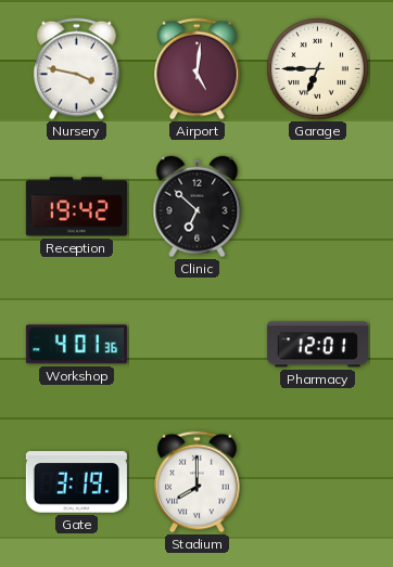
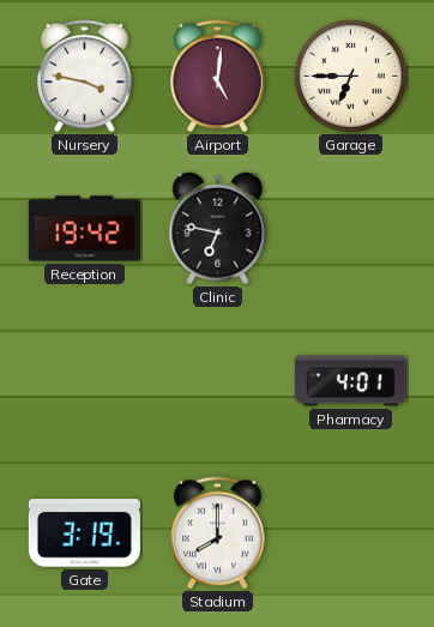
Clinic: 6:52 -> 6:47
Workshop: 4:01 -> none
Pharmacy: 12:01 -> 4:01
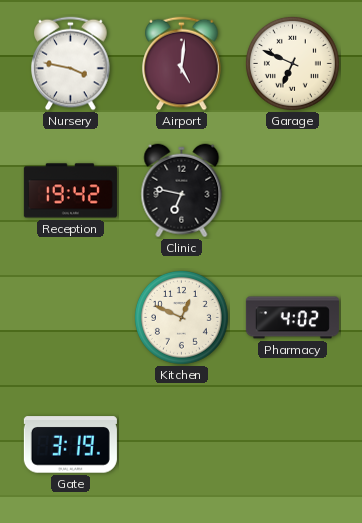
Garage: 6:45 -> 6:49
Kitchen: none -> 12:49
Pharmacy: 4:01 -> 4:02
Stadium: 8:00 -> none
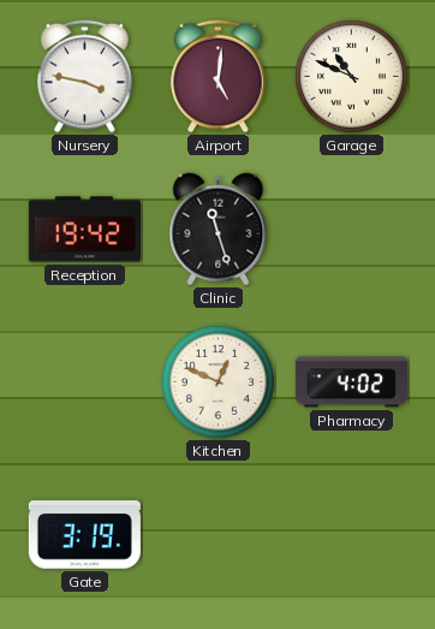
Garage: 6:49 -> 10:49
Clinic: 6:47 -> 11:27
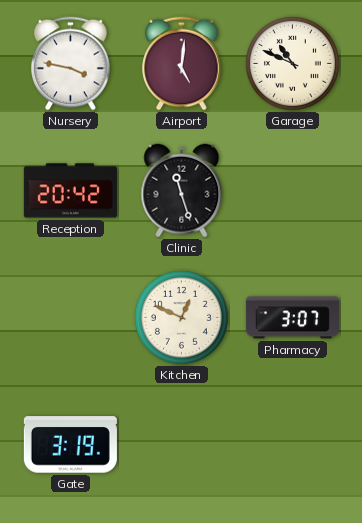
Reception: 19:42 -> 20:42
Pharmacy: 4:02 -> 3:07
